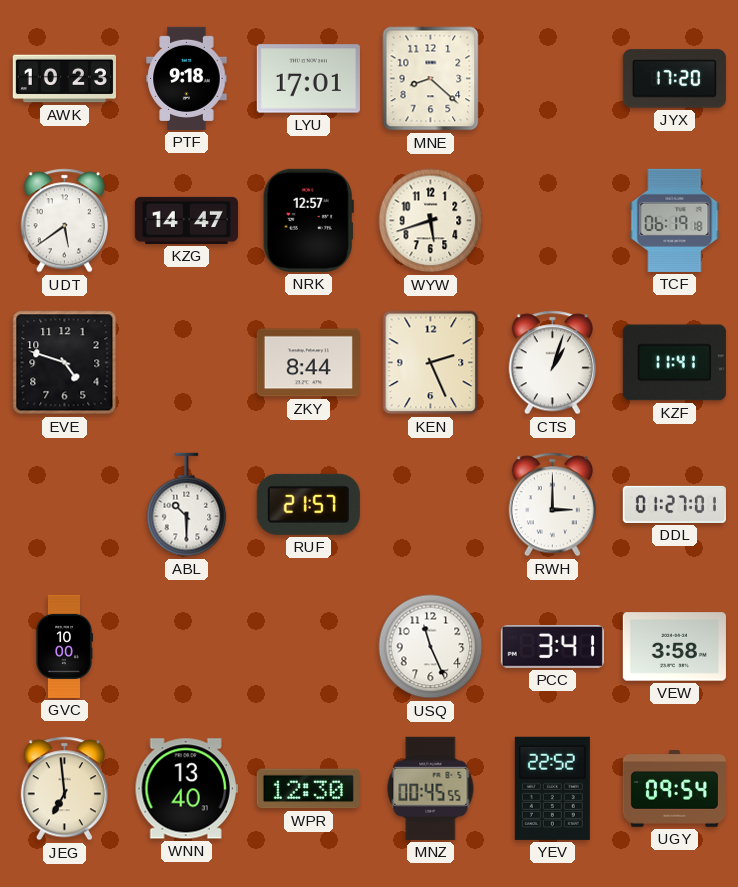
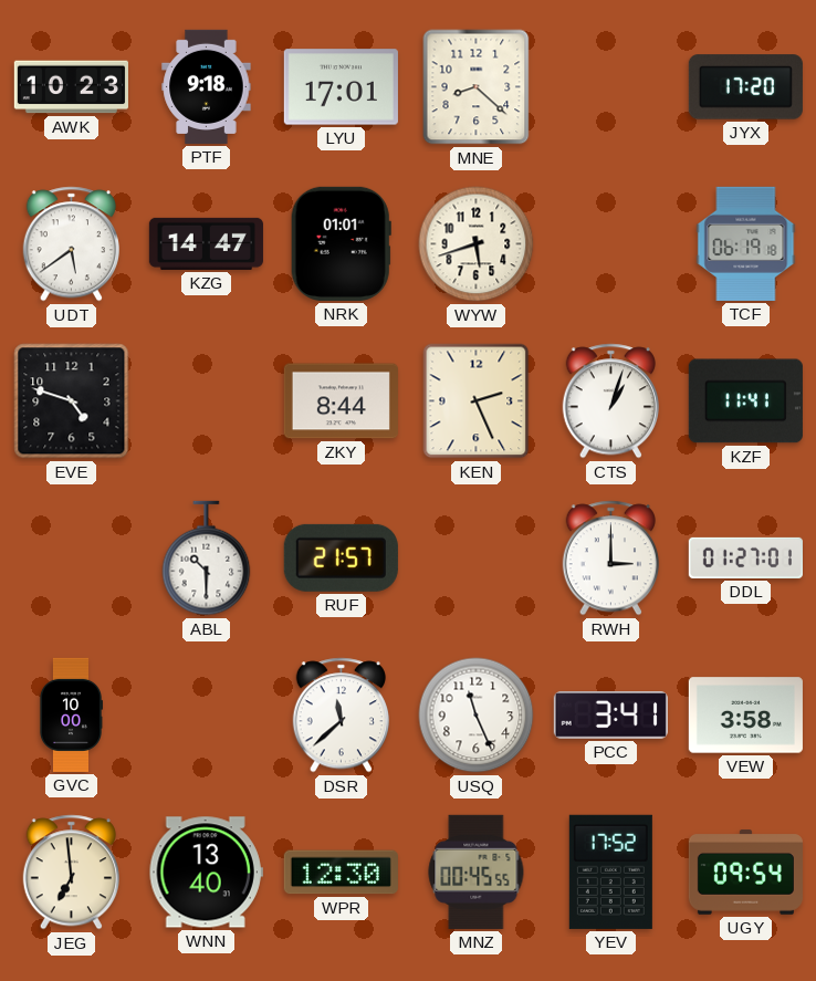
NRK: 12:57 -> 01:01
DSR: none -> 11:38
YEV: 22:52 -> 17:52
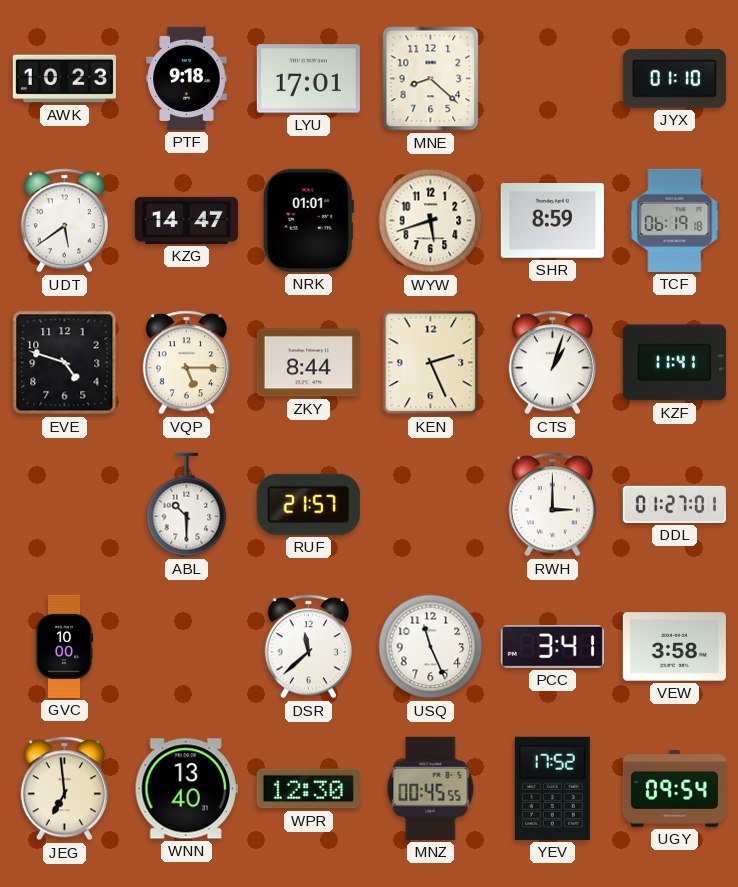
JYX: 17:20 -> 01:10
SHR: none -> 8:59
VQP: none -> 5:15
